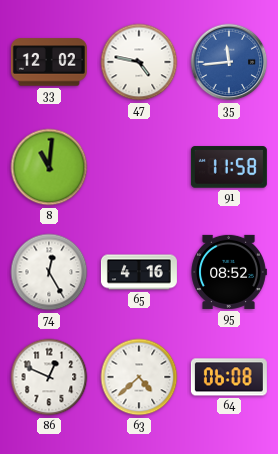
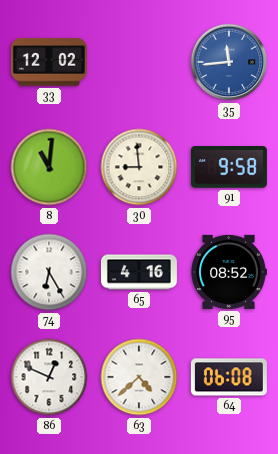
47: 4:47 -> none
30: none -> 8:59
91: 11:58 -> 9:58
74: 12:25 -> 6:25
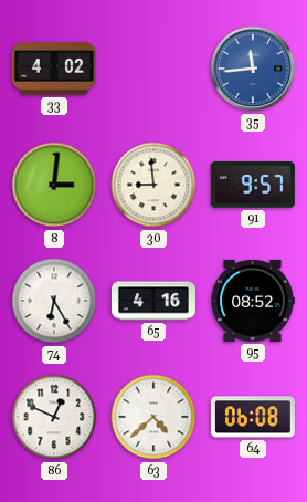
33: 12:02 -> 4:02
8: 11:01 -> 3:01
91: 9:58 -> 9:57
